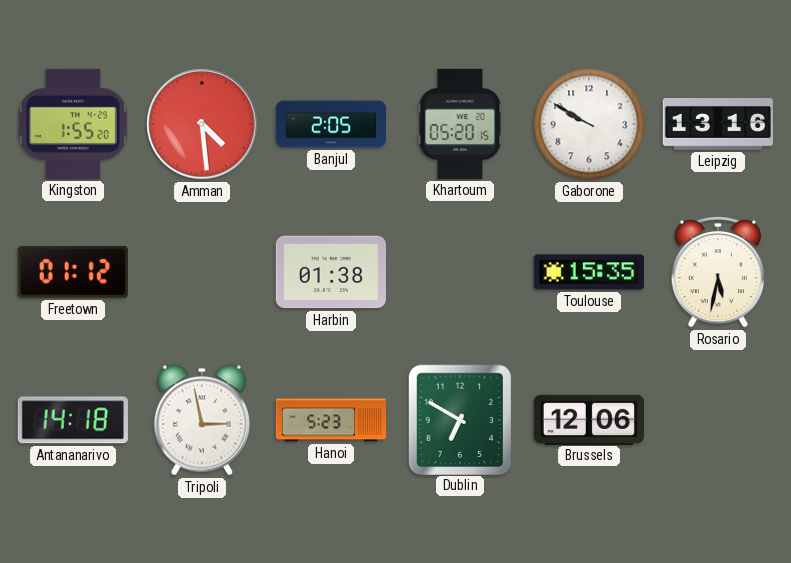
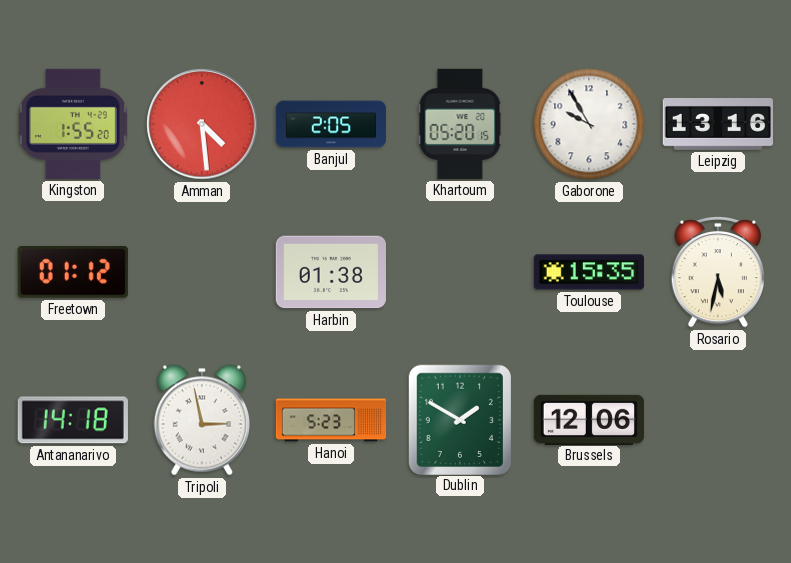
Gaborone: 9:50 -> 9:55
Dublin: 6:50 -> 1:50
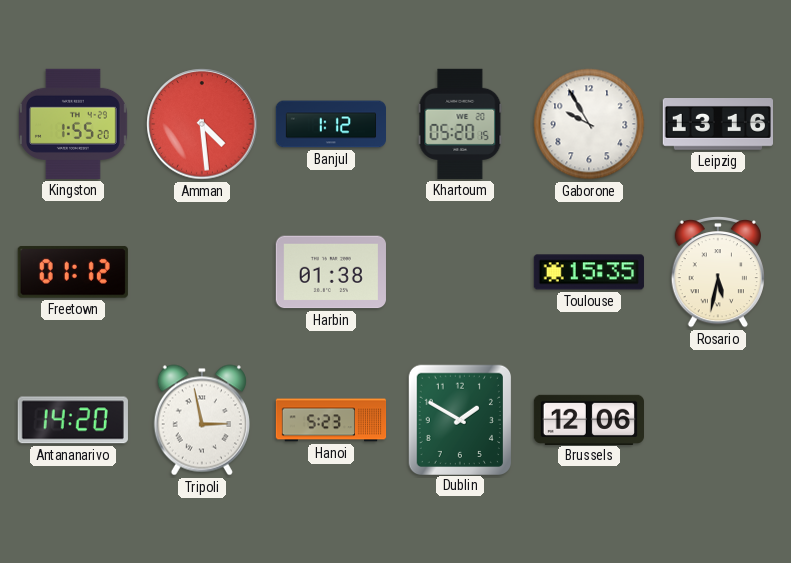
Banjul: 2:05 -> 1:12
Antananarivo: 14:18 -> 14:20
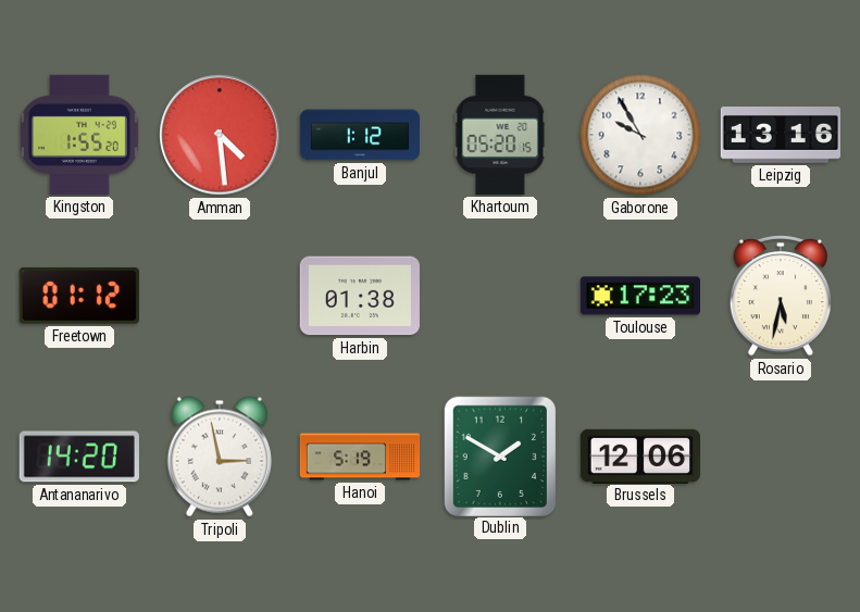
Toulouse: 15:35 -> 17:23
Hanoi: 5:23 -> 5:19
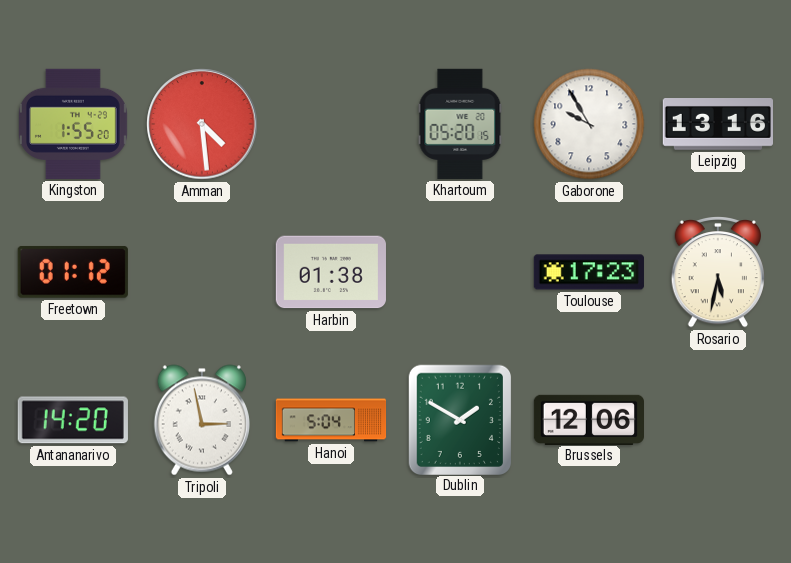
Banjul: 1:12 -> none
Hanoi: 5:19 -> 5:04
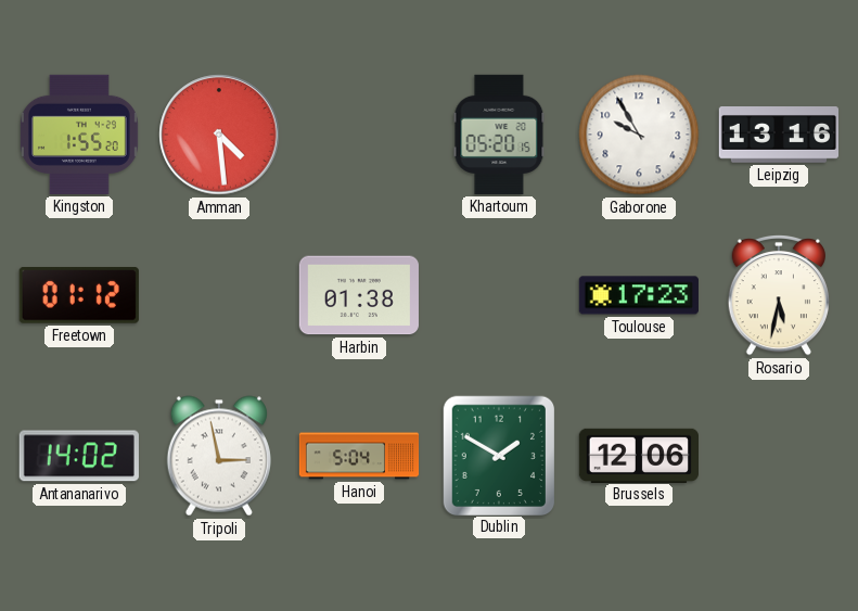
Antananarivo: 14:20 -> 14:02
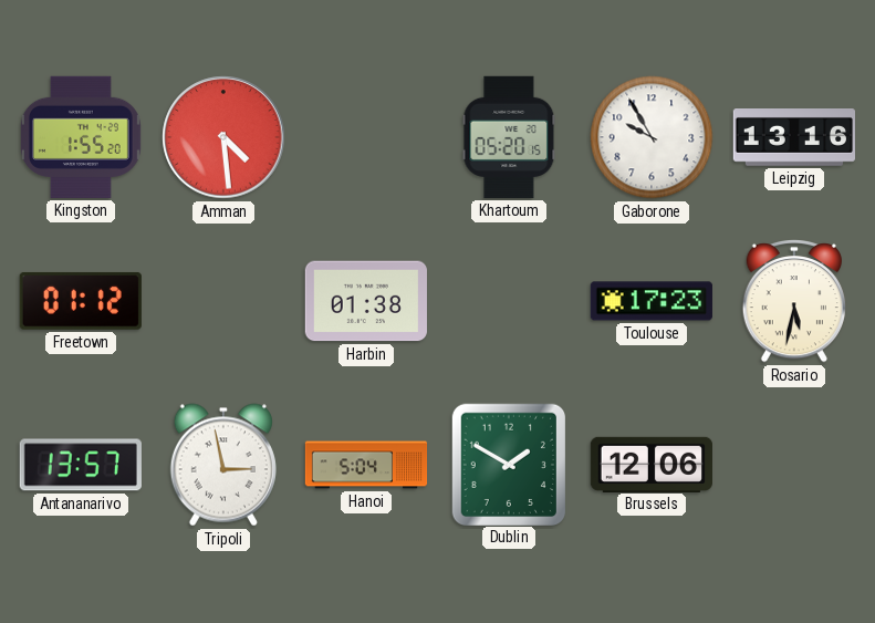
Antananarivo: 14:02 -> 13:57
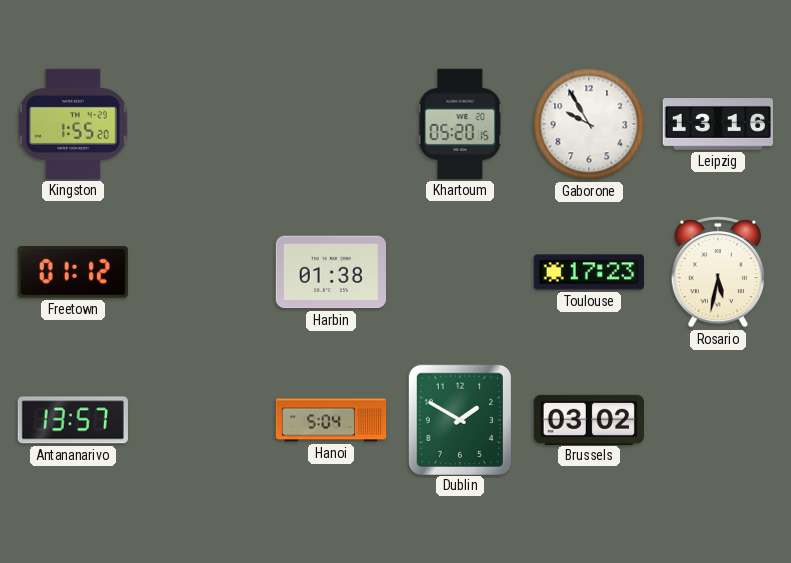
Amman: 4:29 -> none
Tripoli: 2:58 -> none
Brussels: 12:06 -> 03:02
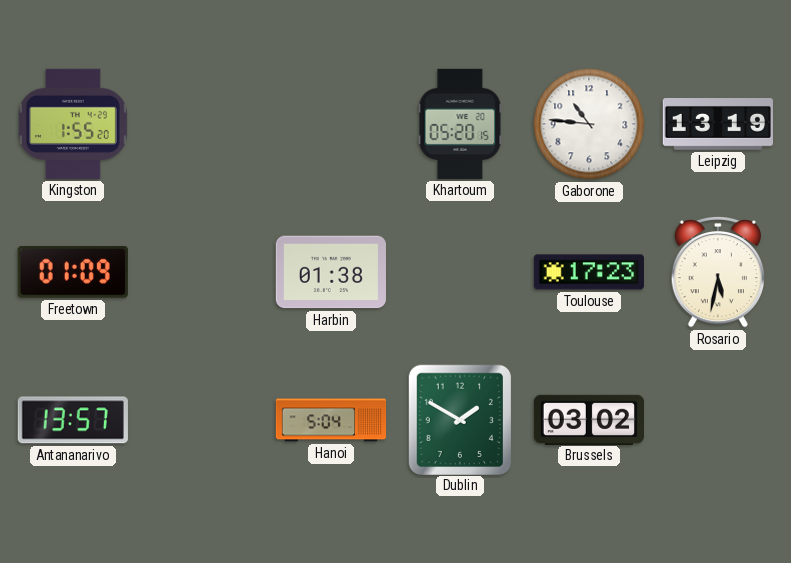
Gaborone: 9:55 -> 10:46
Leipzig: 13:16 -> 13:19
Freetown: 01:12 -> 01:09
